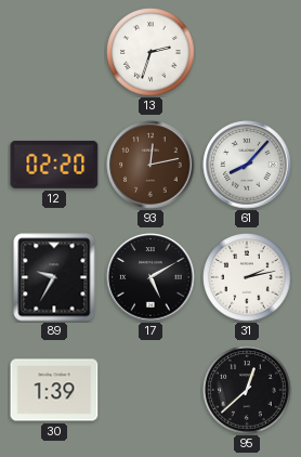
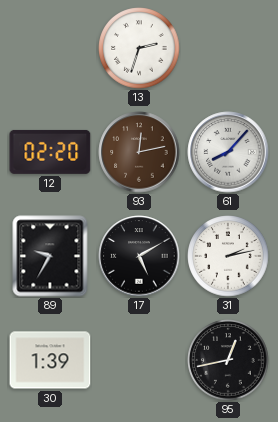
95: 12:38 -> 12:43
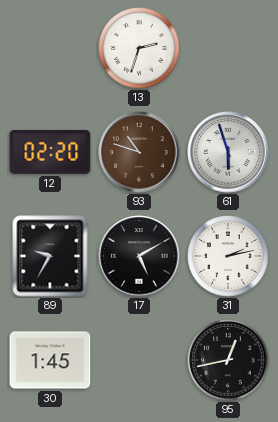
93: 12:13 -> 10:48
61: 8:07 -> 5:57
30: 1:39 -> 1:45
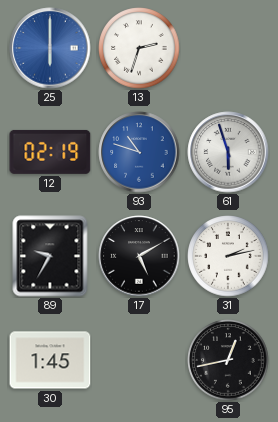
25: none -> 6:00
12: 02:20 -> 02:19
93 dial: brown -> blue
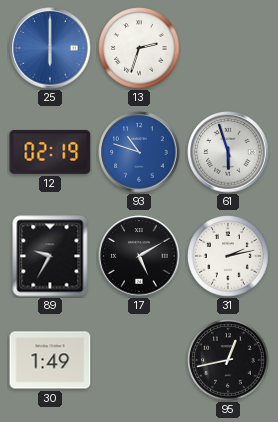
30: 1:45 -> 1:49
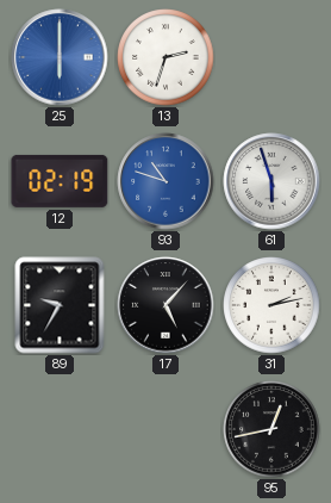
17: 5:10 -> 5:07
30: 1:49 -> none
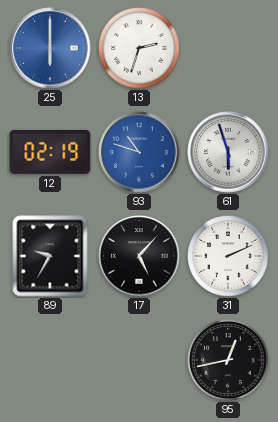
31: 2:13 -> 2:11
